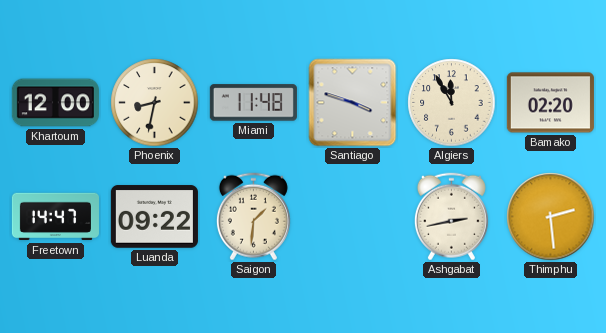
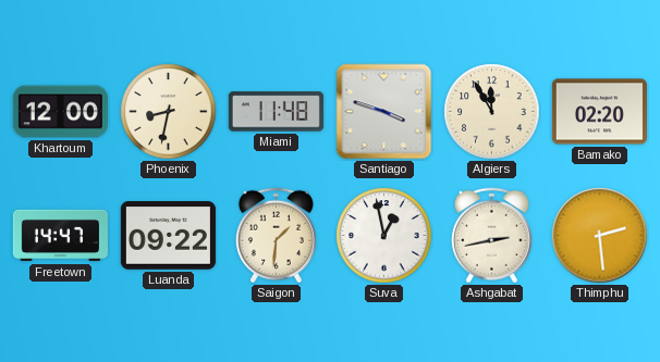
Suva: none -> 12:58
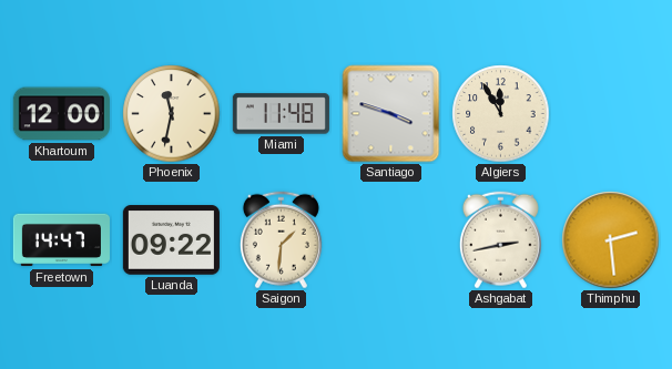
Phoenix: 8:32 -> 11:32
Bamako: 02:20 -> none
Suva: 12:58 -> none
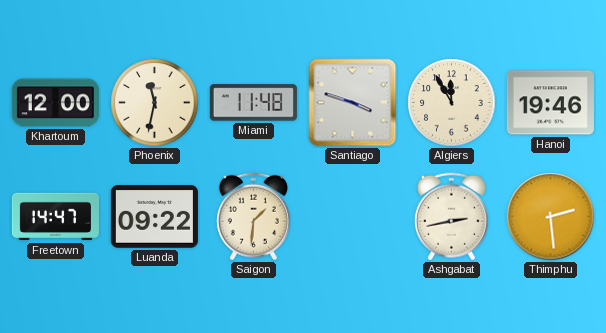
Hanoi: none -> 19:46
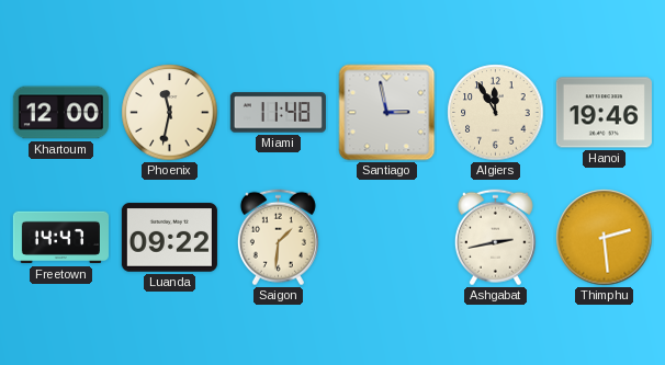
Santiago: 3:48 -> 2:58
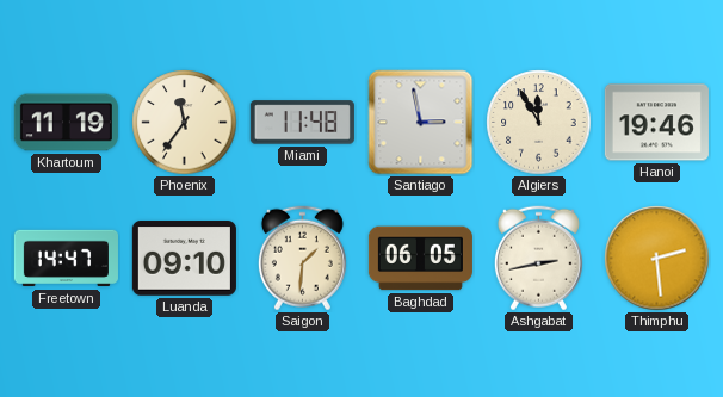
Khartoum: 12:00 -> 11:19
Phoenix: 11:32 -> 11:36
Luanda: 09:22 -> 09:10
Baghdad: none -> 06:05
